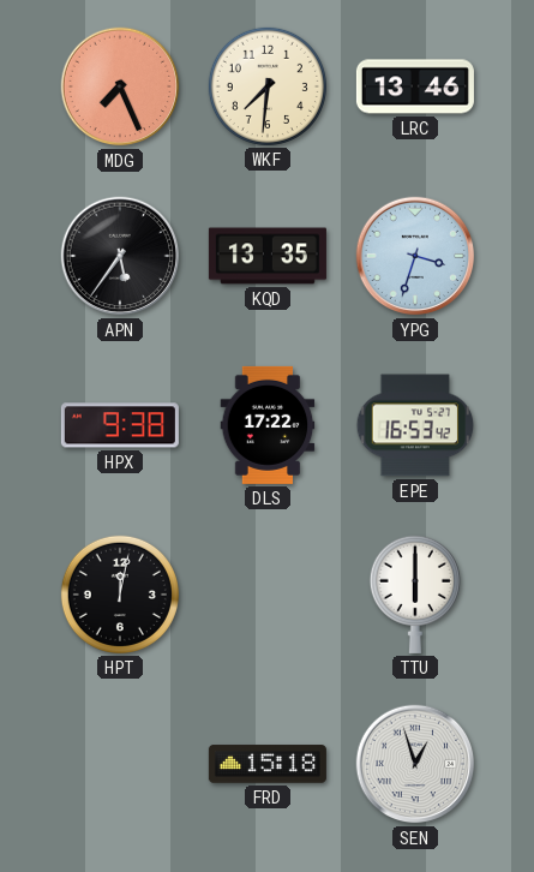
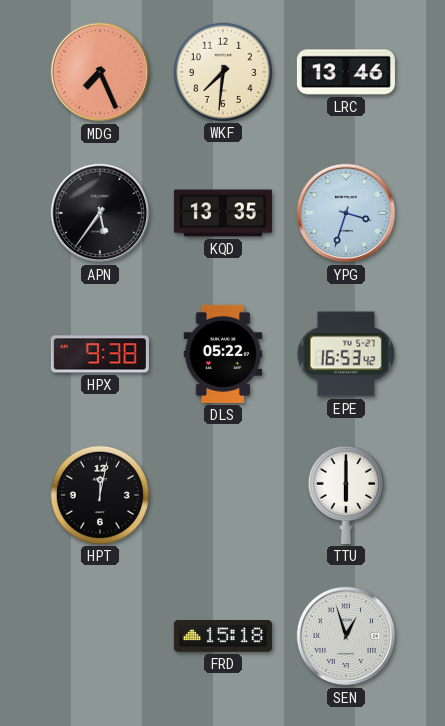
DLS: 17:22 -> 05:22
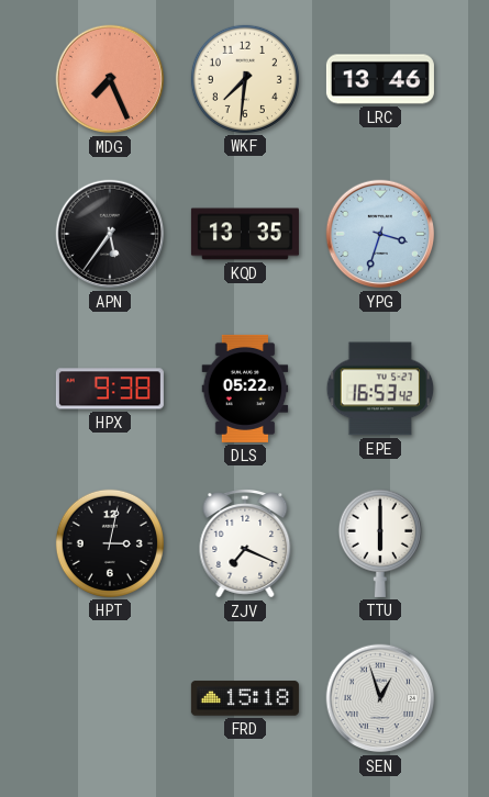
HPT: 12:02 -> 3:02
ZJV: none -> 7:19
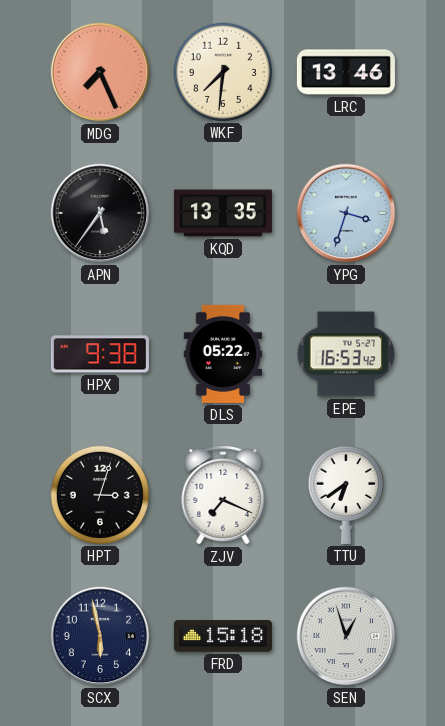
HPT: 3:02 -> 3:03
TTU: 6:00 -> 6:39
SCX: none -> 5:58
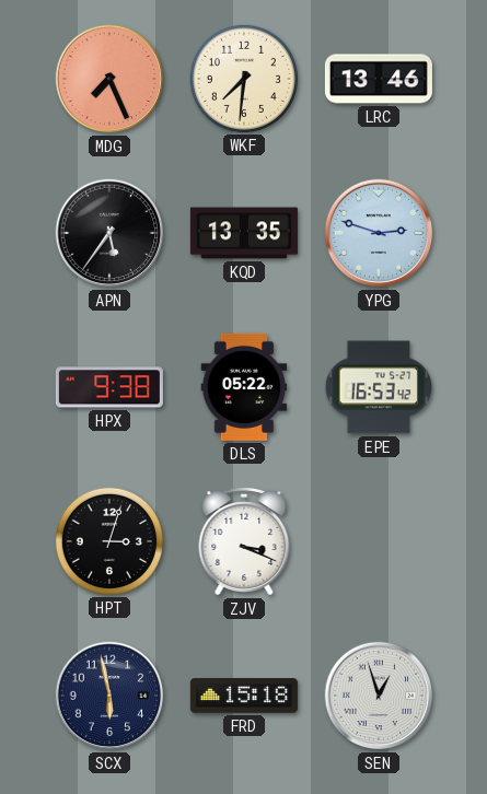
YPG: 3:33 -> 2:48
ZJV: 7:19 -> 3:19
TTU: 6:39 -> none
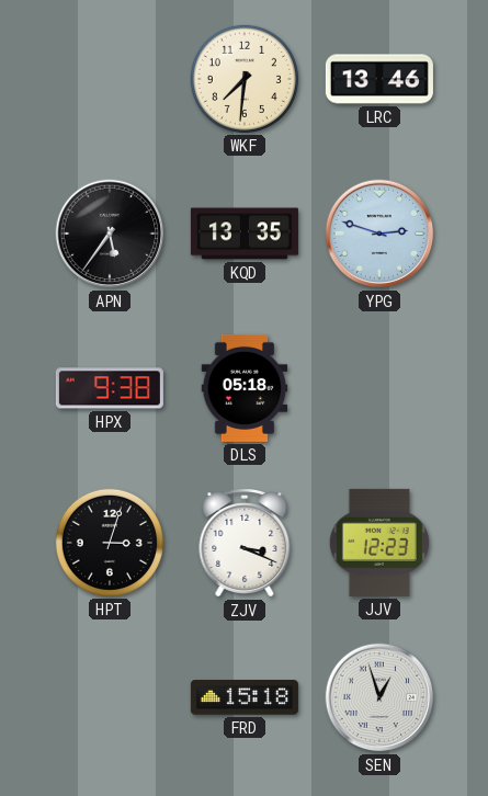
MDG: 7:26 -> none
DLS: 05:22 -> 05:18
EPE: 16:53 -> none
JJV: none -> 12:23
SCX: 5:58 -> none
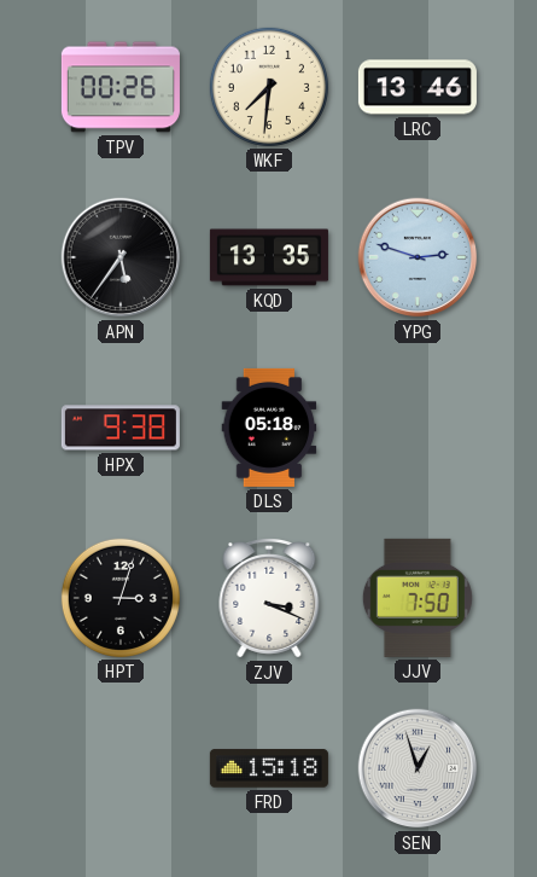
TPV: none -> 00:26
JJV: 12:23 -> 7:50
